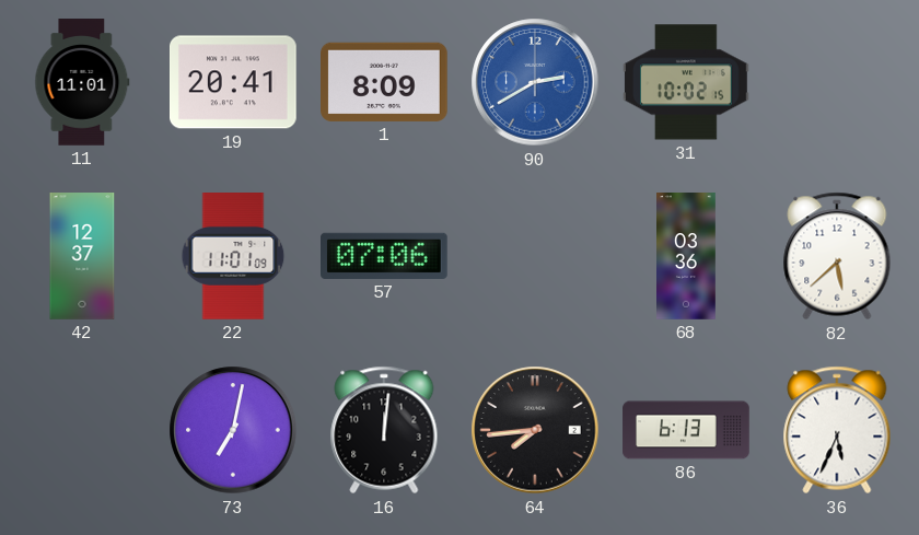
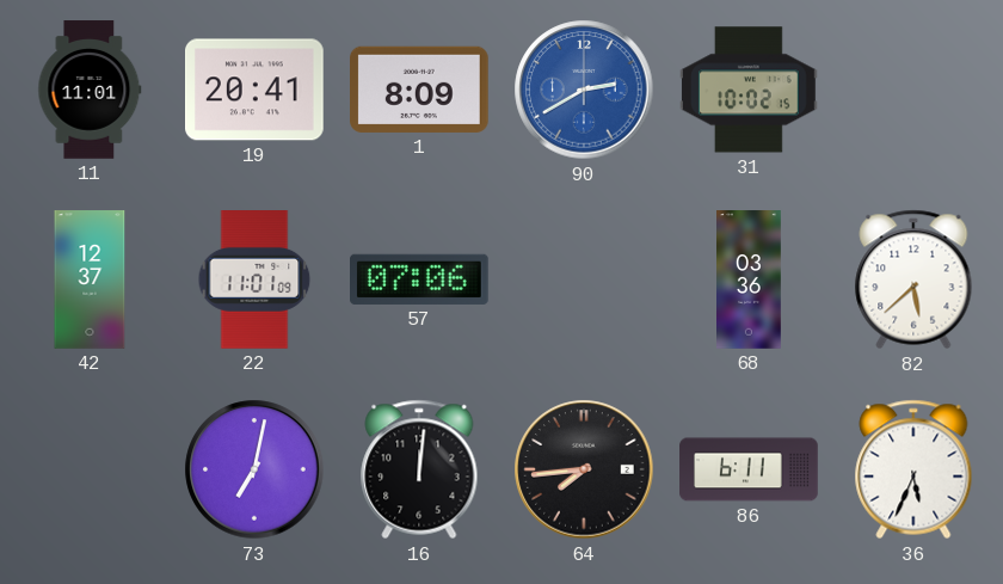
86: 6:13 -> 6:11
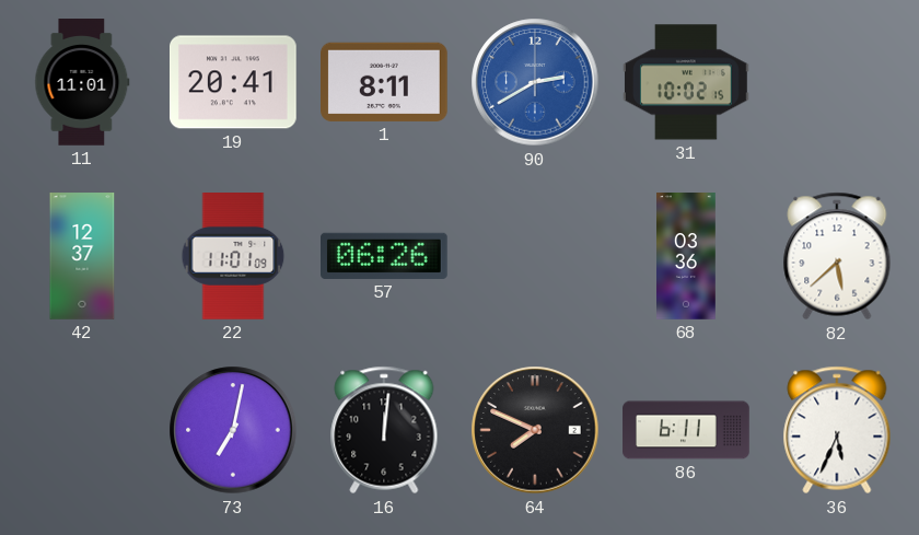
1: 8:09 -> 8:11
57: 07:06 -> 06:26
64: 7:44 -> 7:49
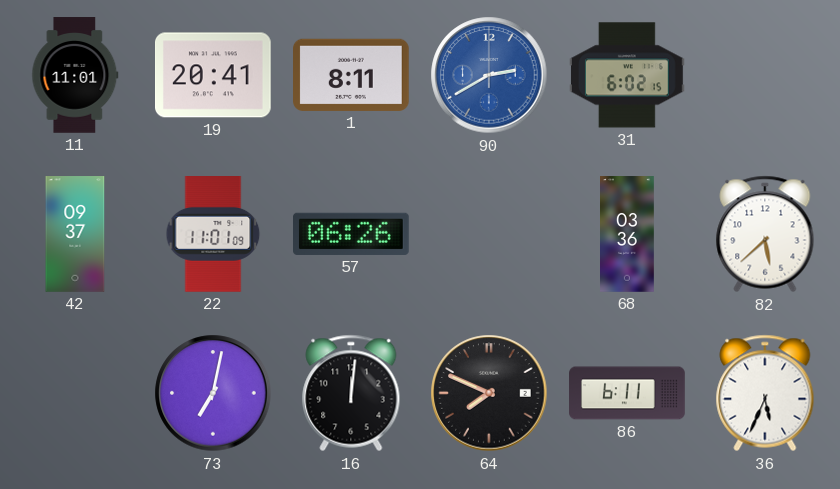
31: 10:02 -> 6:02
42: 12:37 -> 09:37
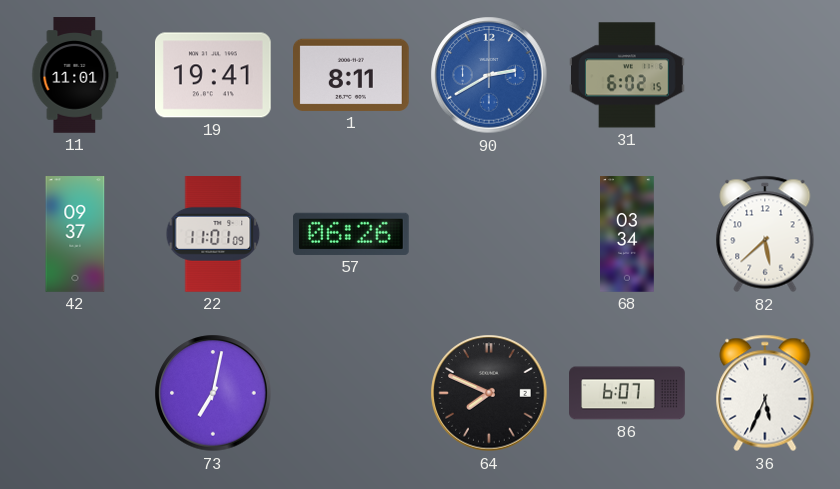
19: 20:41 -> 19:41
68: 03:36 -> 03:34
16: 12:01 -> none
86: 6:11 -> 6:07
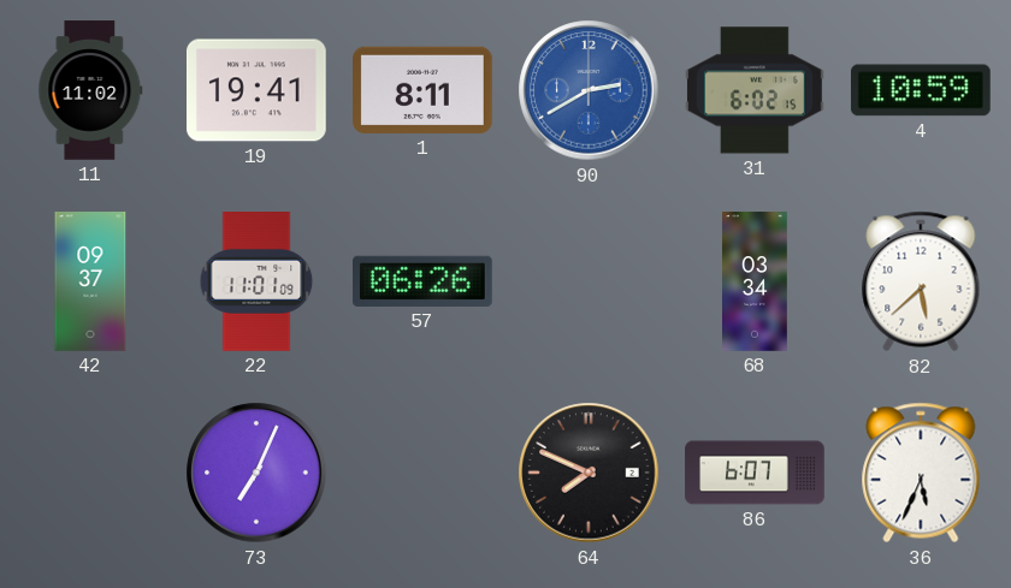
11: 11:01 -> 11:02
4: none -> 10:59
73: 7:02 -> 7:04
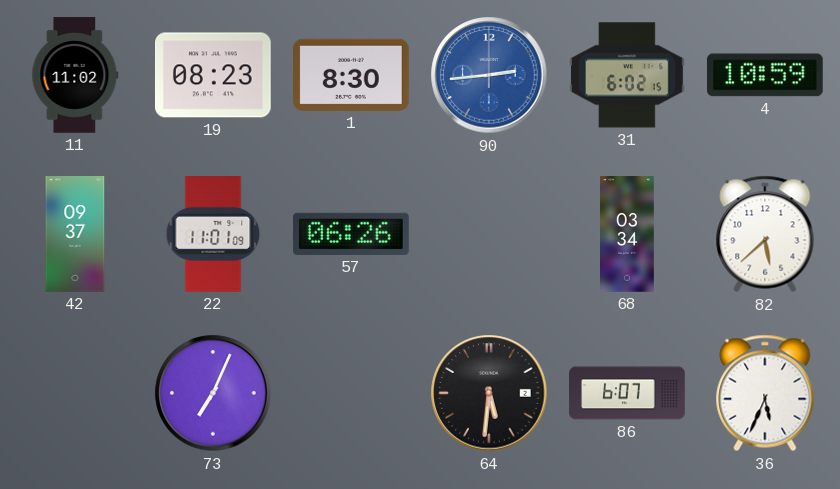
19: 19:41 -> 08:23
1: 8:11 -> 8:30
90: 2:40 -> 2:44
64: 7:49 -> 5:31
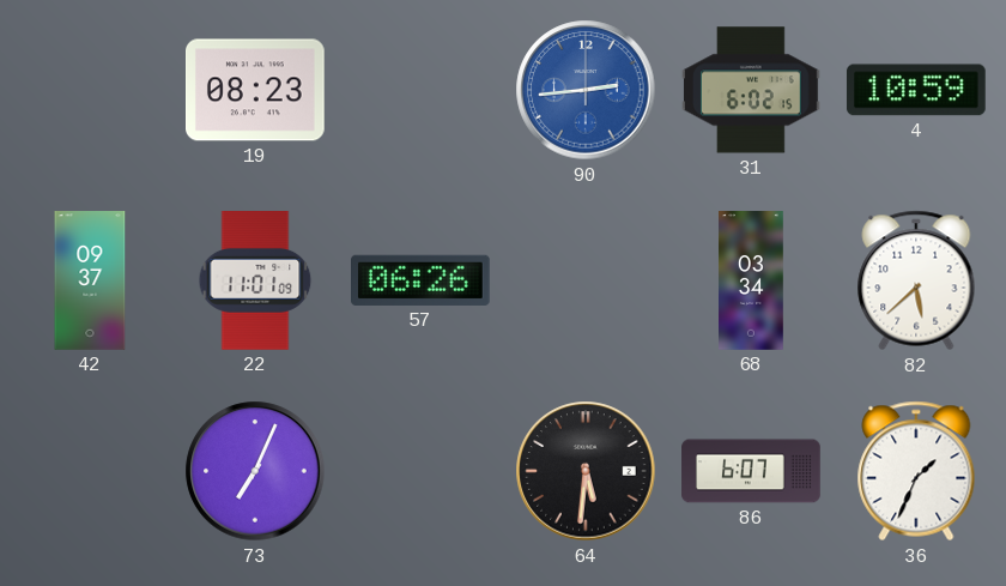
11: 11:02 -> none
1: 8:30 -> none
36: 5:34 -> 1:34
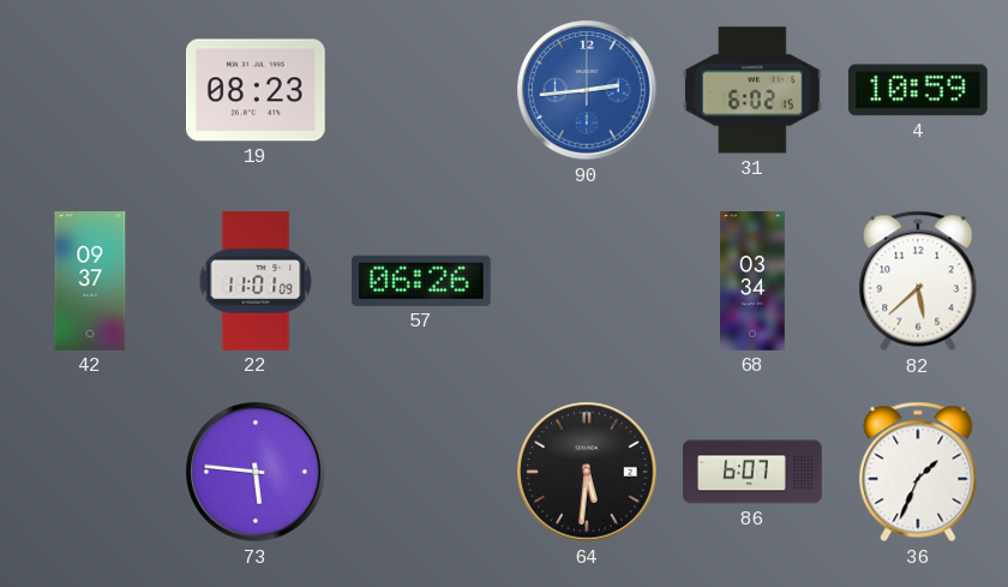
73: 7:04 -> 5:46
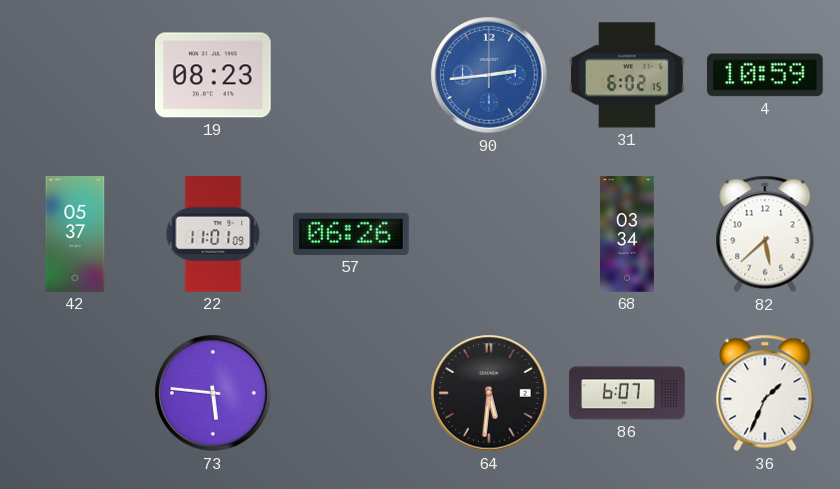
42: 09:37 -> 05:37
